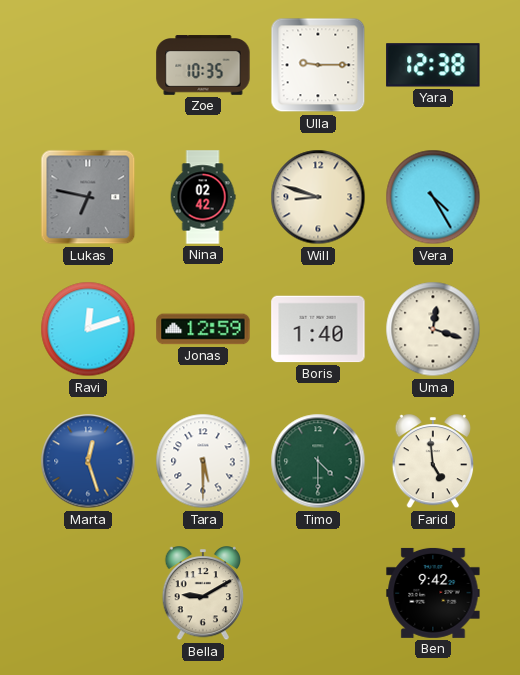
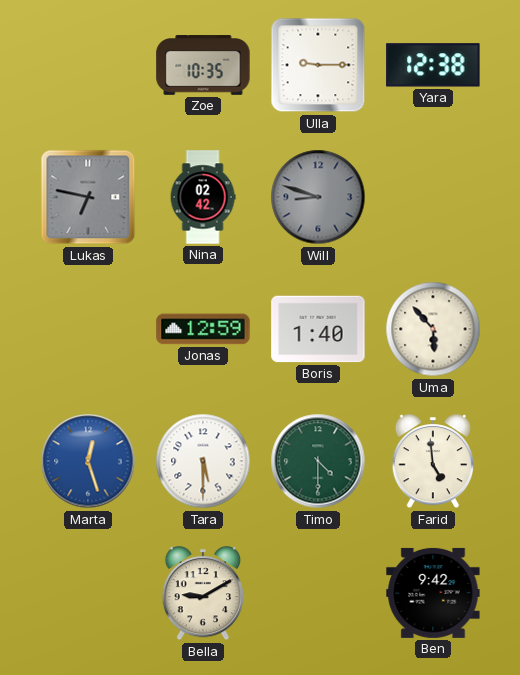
Will dial: cream -> grey
Vera: 4:25 -> none
Ravi: 12:12 -> none
Uma: 12:18 -> 5:53
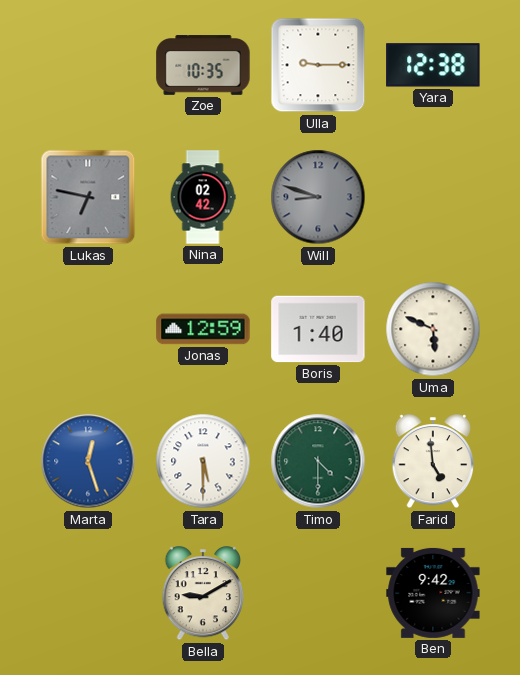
Uma: 5:53 -> 5:49
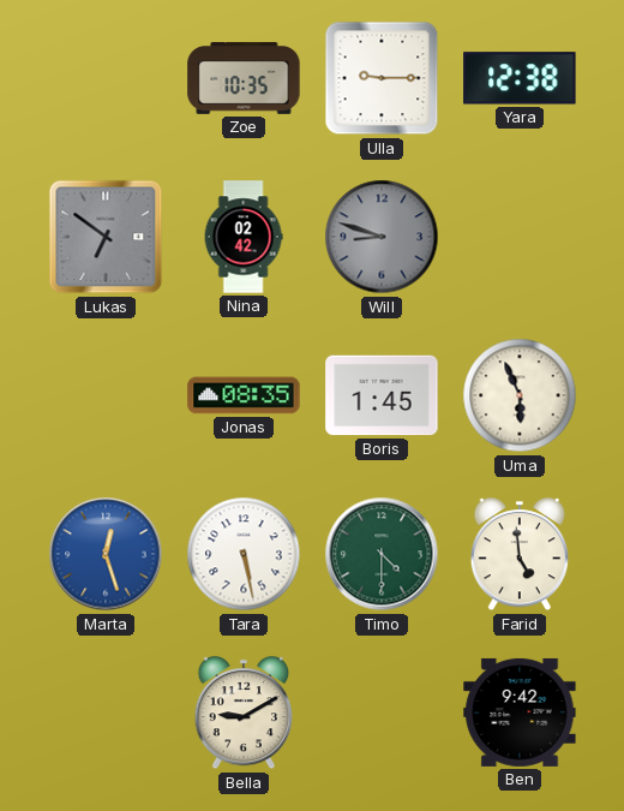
Lukas: 6:47 -> 6:51
Jonas: 12:59 -> 08:35
Boris: 1:40 -> 1:45
Uma: 5:49 -> 5:56
Tara: 5:30 -> 5:28
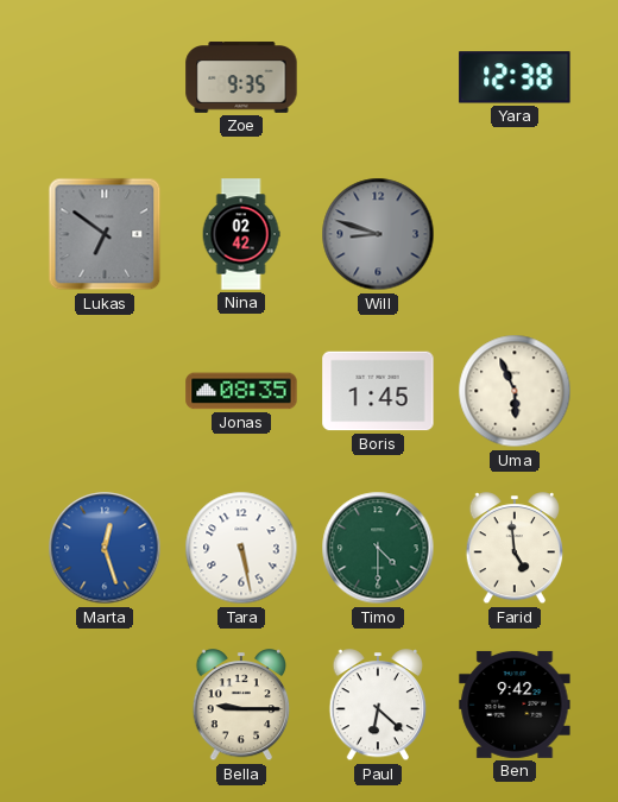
Zoe: 10:35 -> 9:35
Ulla: 9:15 -> none
Bella: 9:10 -> 9:15
Paul: none -> 6:22
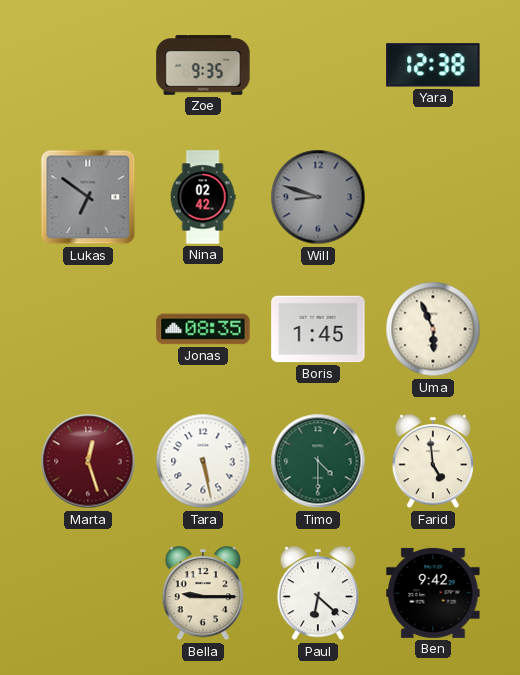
Marta dial: blue -> burgundy
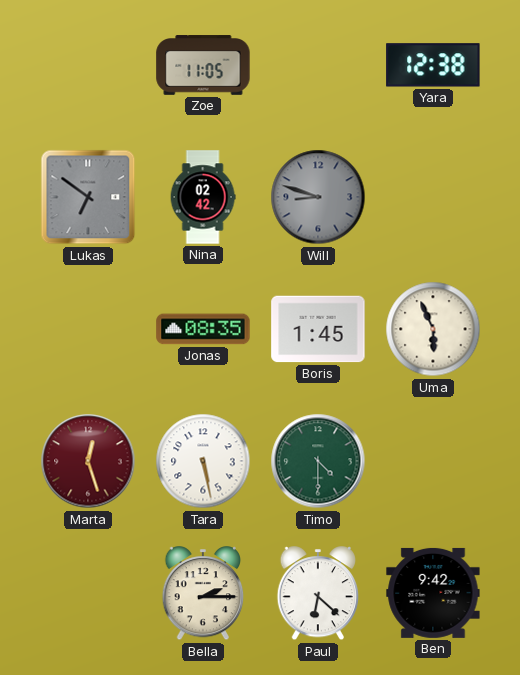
Zoe: 9:35 -> 11:05
Farid: 4:59 -> none
Bella: 9:15 -> 2:15
